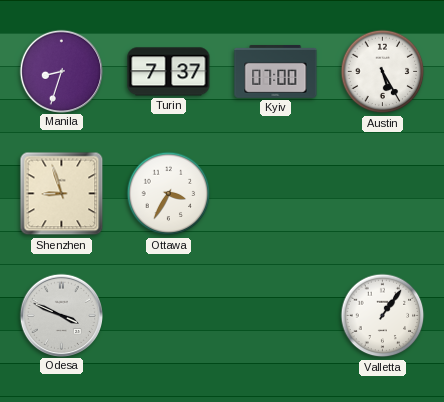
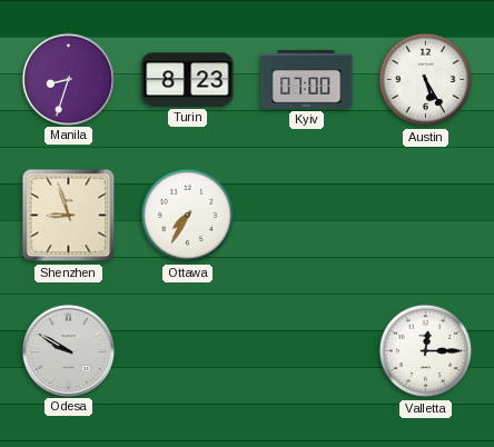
Turin: 7:37 -> 8:23
Ottawa: 3:35 -> 7:35
Odesa: 3:49 -> 9:50
Valletta: 1:06 -> 12:15
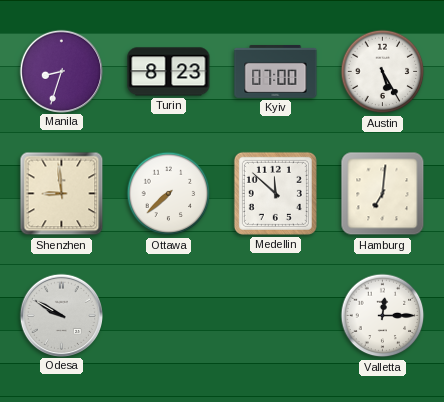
Shenzhen: 8:57 -> 8:59
Ottawa: 7:35 -> 7:38
Medellin: none -> 11:52
Hamburg: none -> 7:01
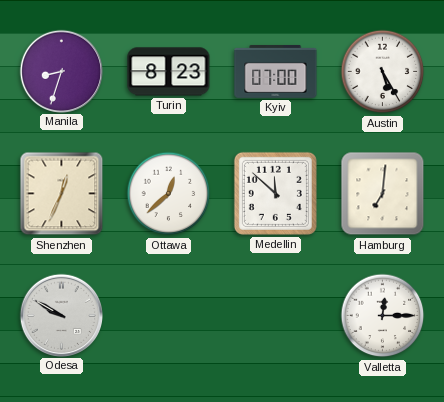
Shenzhen: 8:59 -> 12:34
Ottawa: 7:38 -> 12:38
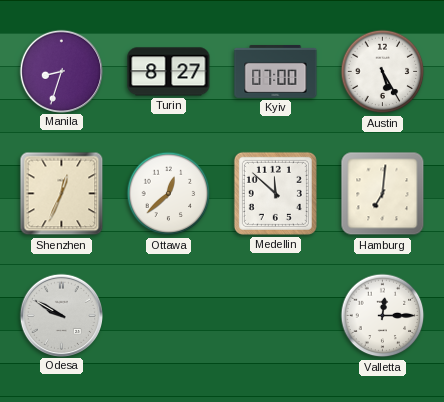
Turin: 8:23 -> 8:27
